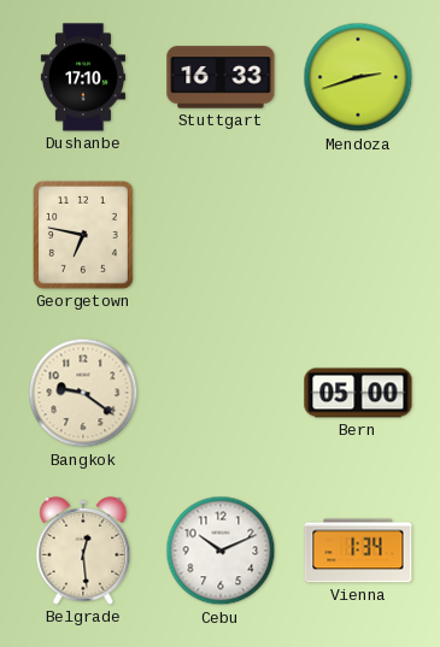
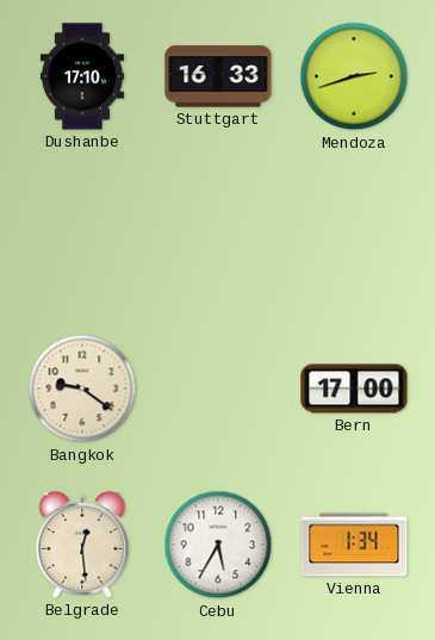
Georgetown: 6:47 -> none
Bern: 05:00 -> 17:00
Cebu: 10:11 -> 5:35
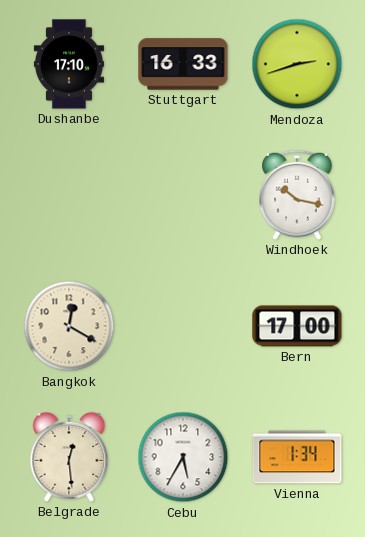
Windhoek: none -> 10:17
Bangkok: 9:21 -> 12:20
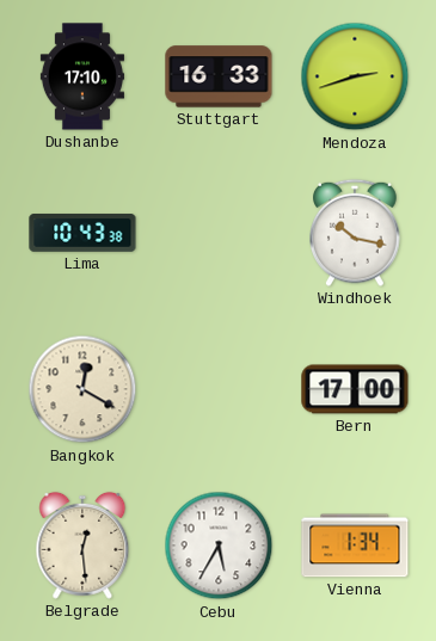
Lima: none -> 10:43
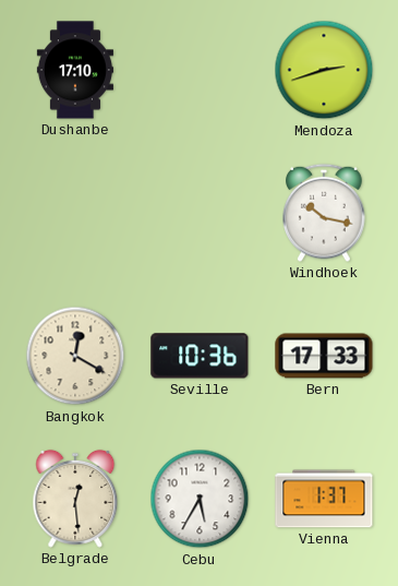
Stuttgart: 16:33 -> none
Lima: 10:43 -> none
Seville: none -> 10:36
Bern: 17:00 -> 17:33
Vienna: 1:34 -> 1:37
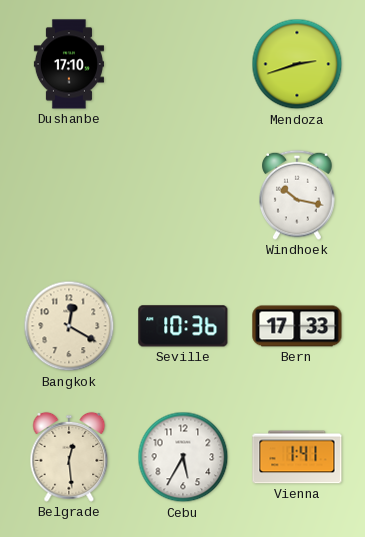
Vienna: 1:37 -> 1:41
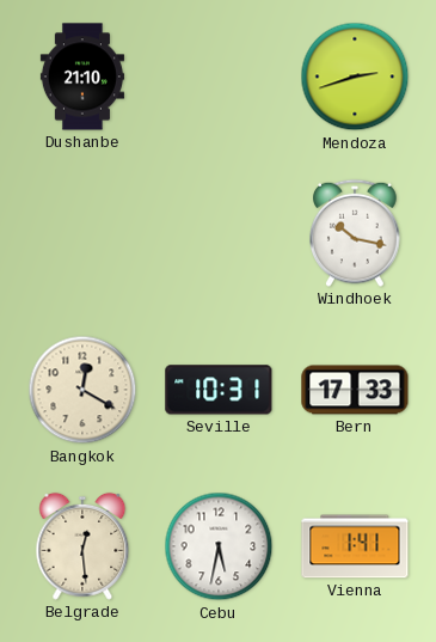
Dushanbe: 17:10 -> 21:10
Seville: 10:36 -> 10:31
Cebu: 5:35 -> 5:32
